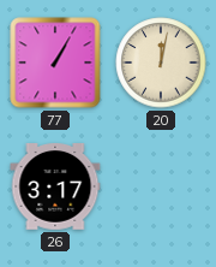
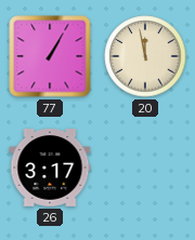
20: 12:02 -> 11:58
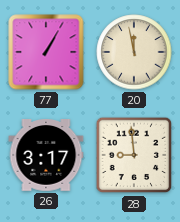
28: none -> 8:59
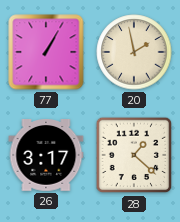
20: 11:58 -> 1:58
28: 8:59 -> 1:22
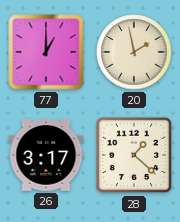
77: 1:05 -> 1:00
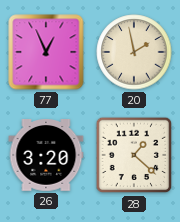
77: 1:00 -> 12:56
26: 3:17 -> 3:20
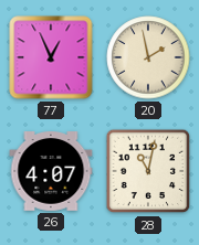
26: 3:20 -> 4:07
28: 1:22 -> 11:02
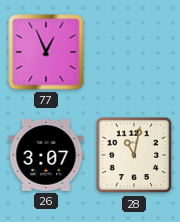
20: 1:58 -> none
26: 4:07 -> 3:07
